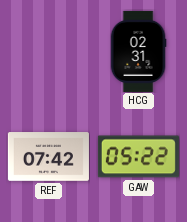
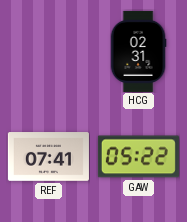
REF: 07:42 -> 07:41
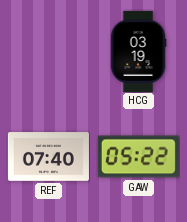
HCG: 02:31 -> 03:19
REF: 07:41 -> 07:40
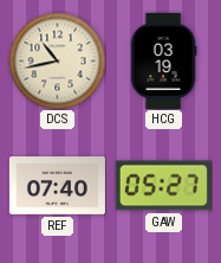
DCS: none -> 10:43
GAW: 05:22 -> 05:27
